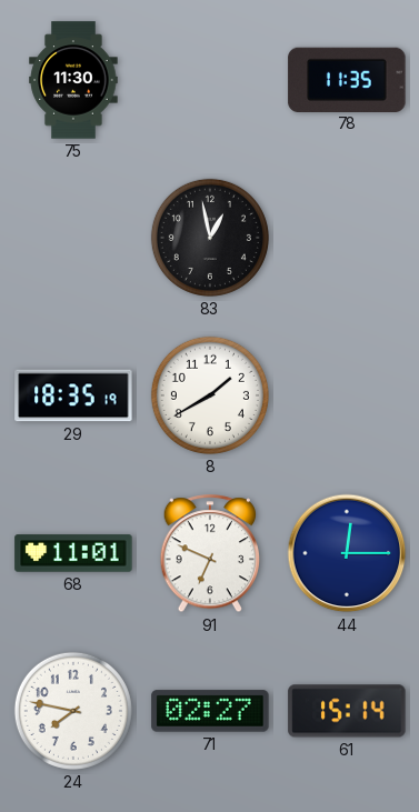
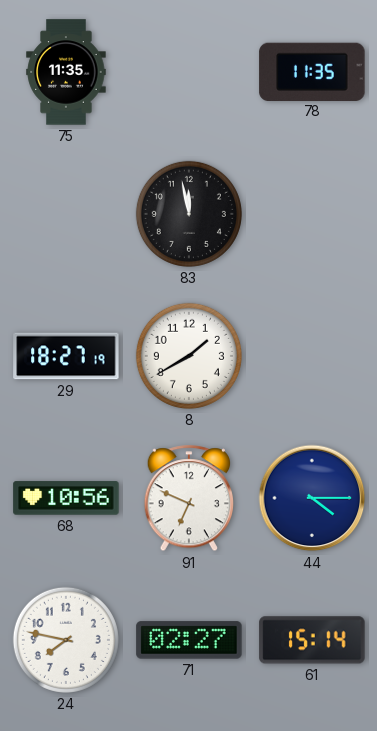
75: 11:30 -> 11:35
83: 12:58 -> 11:58
29: 18:35 -> 18:27
68: 11:01 -> 10:56
44: 12:15 -> 4:15
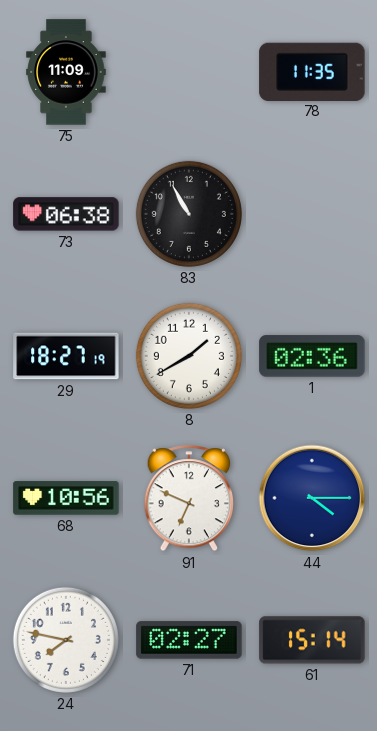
75: 11:35 -> 11:09
73: none -> 06:38
83: 11:58 -> 10:55
1: none -> 02:36
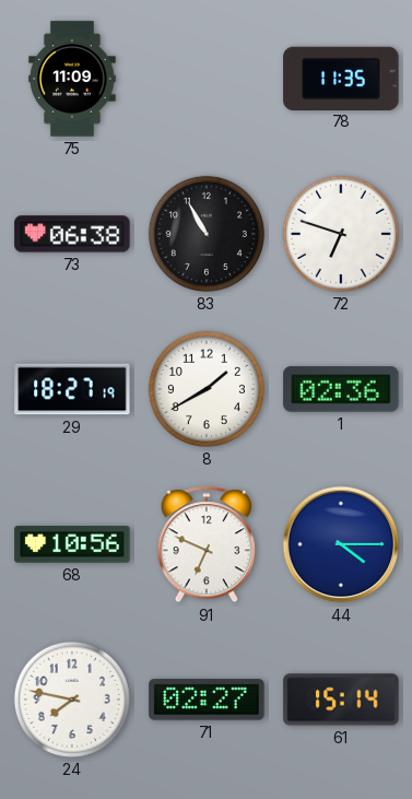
72: none -> 6:48
